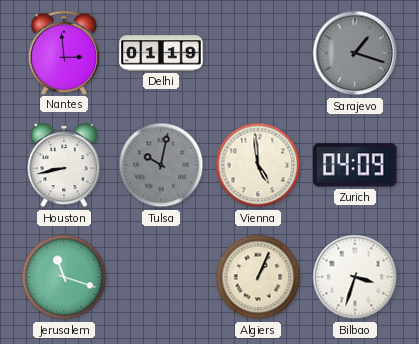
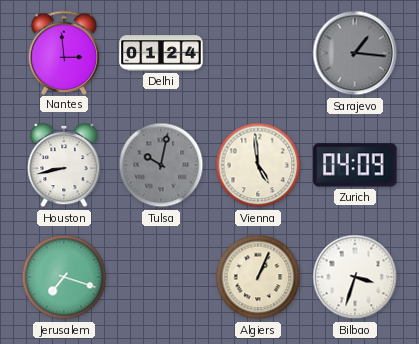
Delhi: 01:19 -> 01:24
Sarajevo: 1:18 -> 1:16
Jerusalem: 11:18 -> 7:18
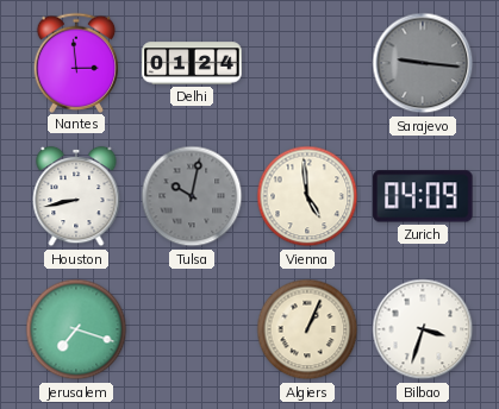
Sarajevo: 1:16 -> 9:16
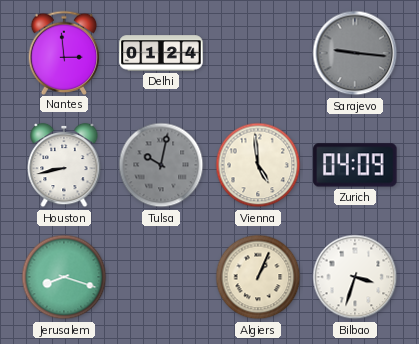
Jerusalem: 7:18 -> 8:18
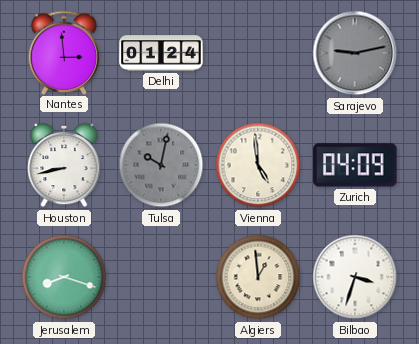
Sarajevo: 9:16 -> 9:13
Algiers: 1:04 -> 12:59
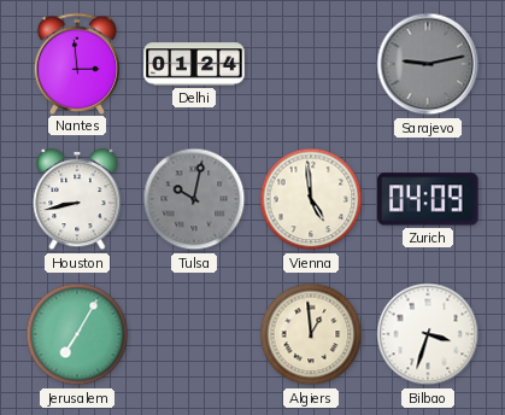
Jerusalem: 8:18 -> 7:05
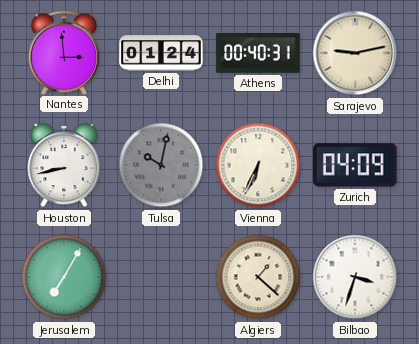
Athens: none -> 00:40
Sarajevo dial: grey -> cream
Vienna: 4:59 -> 6:34
Algiers: 12:59 -> 1:22
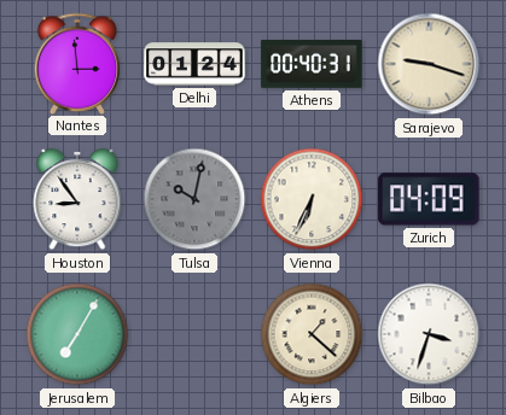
Sarajevo: 9:13 -> 9:18
Houston: 8:43 -> 8:54
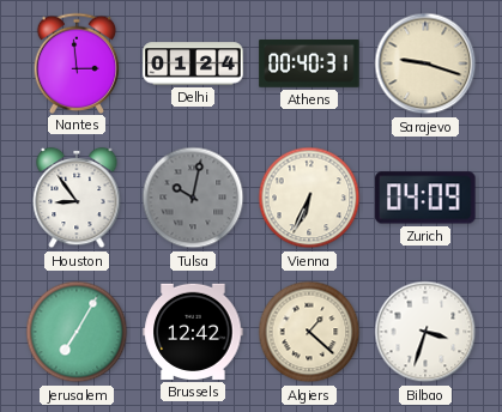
Brussels: none -> 12:42
